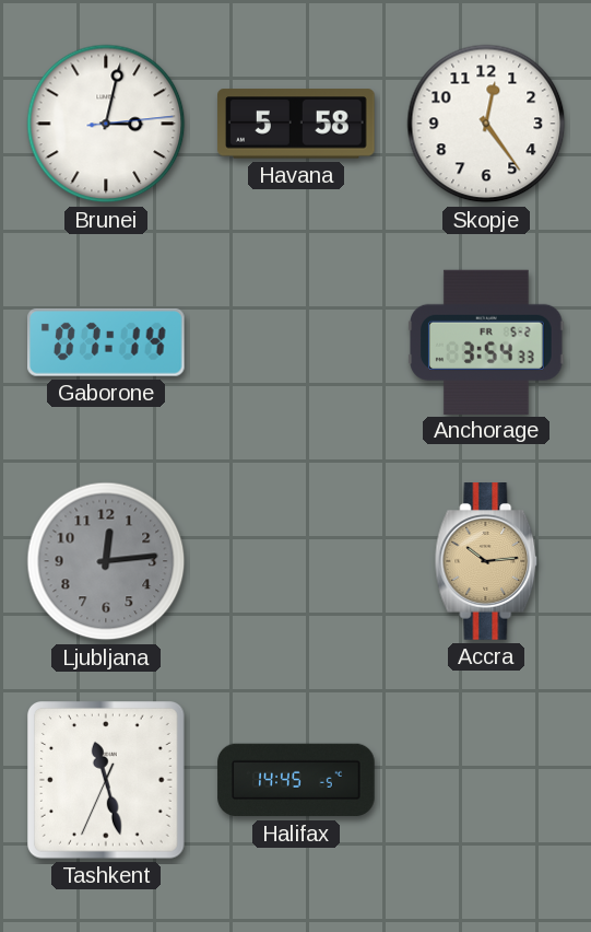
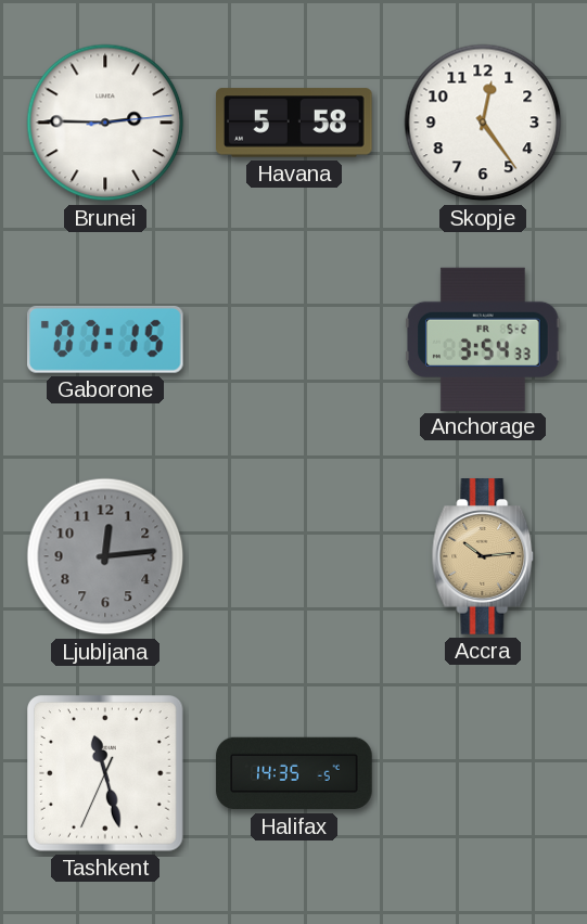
Brunei: 3:02 -> 2:45
Gaborone: 07:14 -> 07:15
Halifax: 14:45 -> 14:35
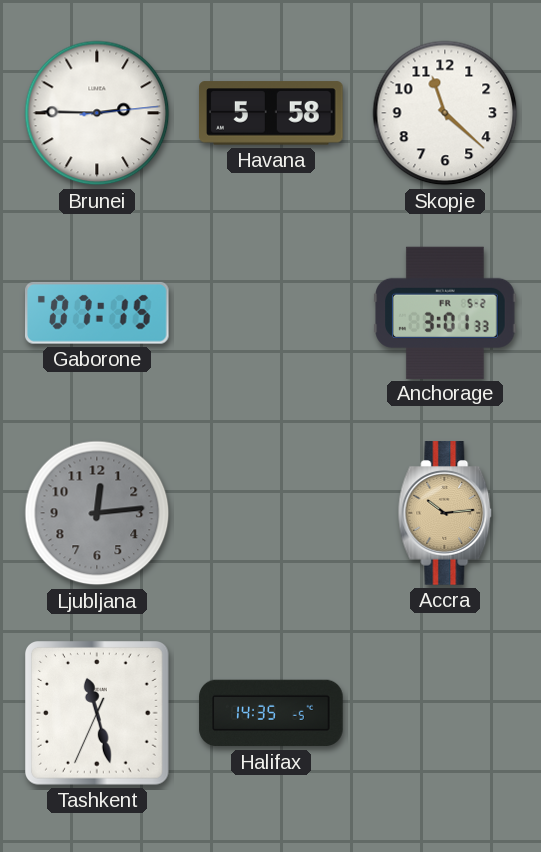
Skopje: 12:24 -> 11:22
Anchorage: 3:54 -> 3:01
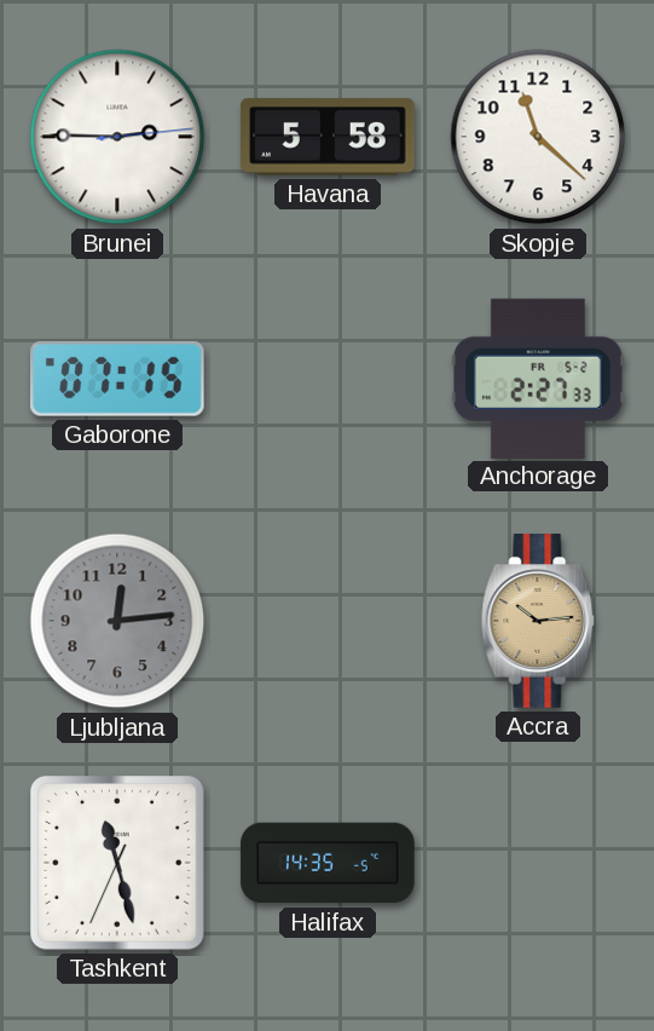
Anchorage: 3:01 -> 2:27
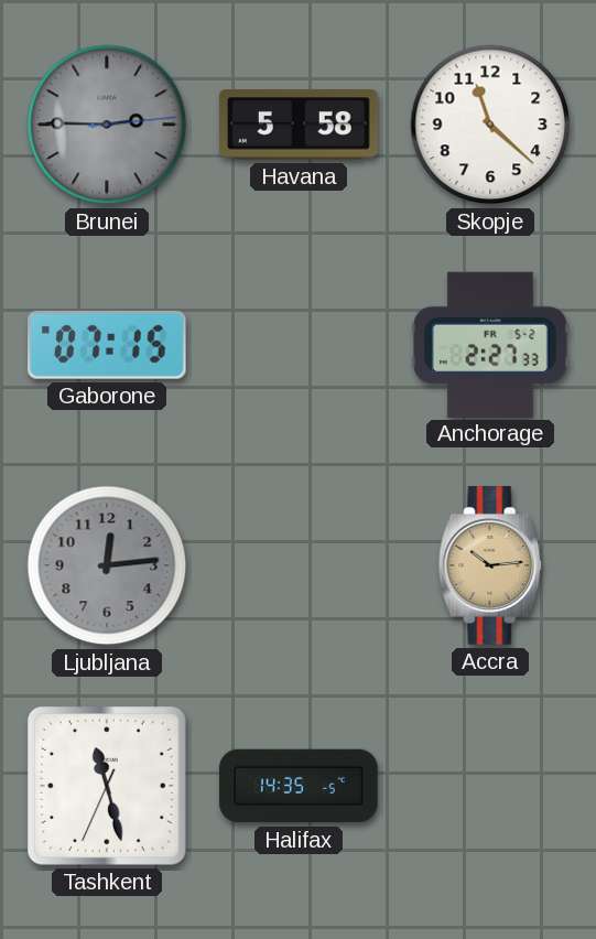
Brunei dial: white -> grey
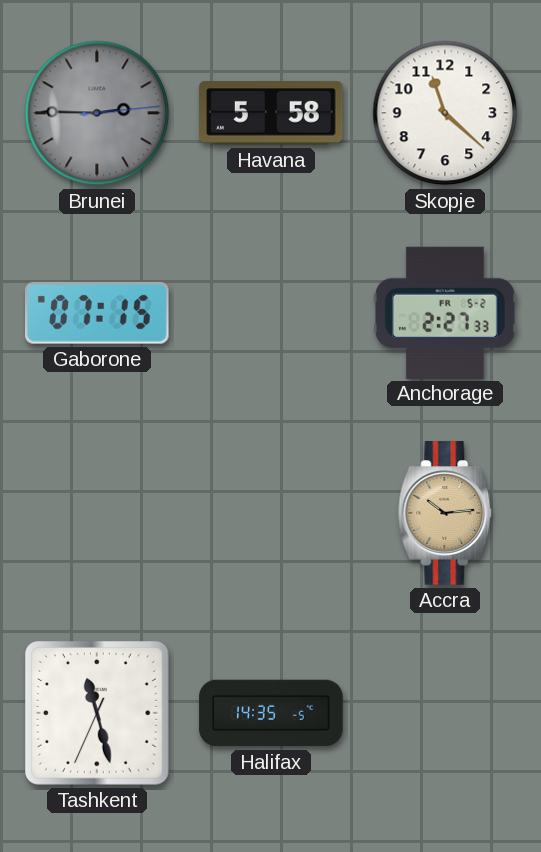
Ljubljana: 12:14 -> none
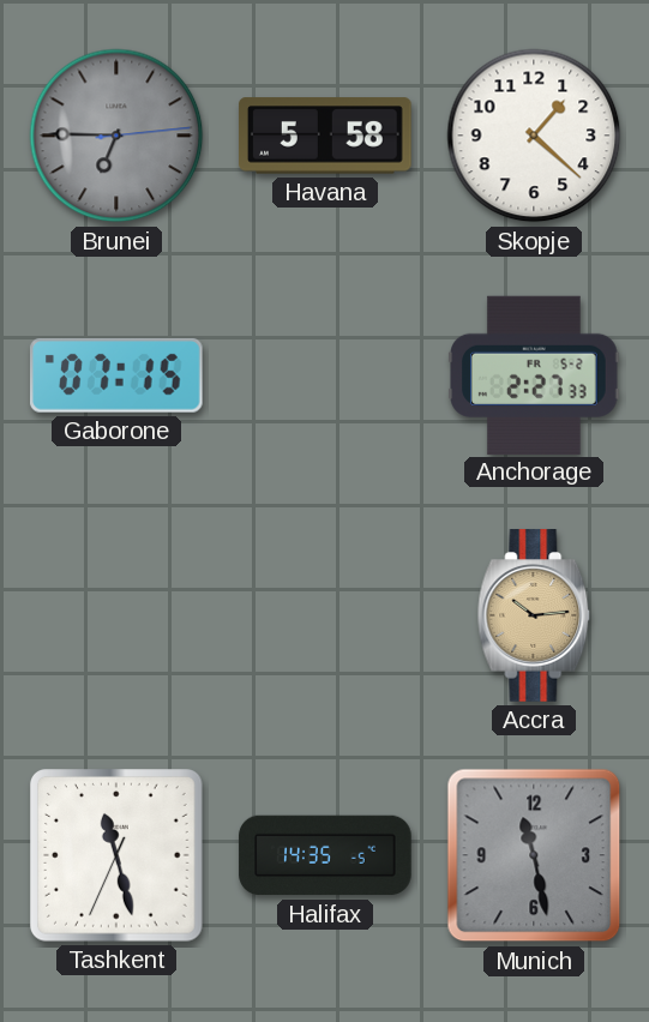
Brunei: 2:45 -> 6:45
Skopje: 11:22 -> 1:22
Munich: none -> 11:28
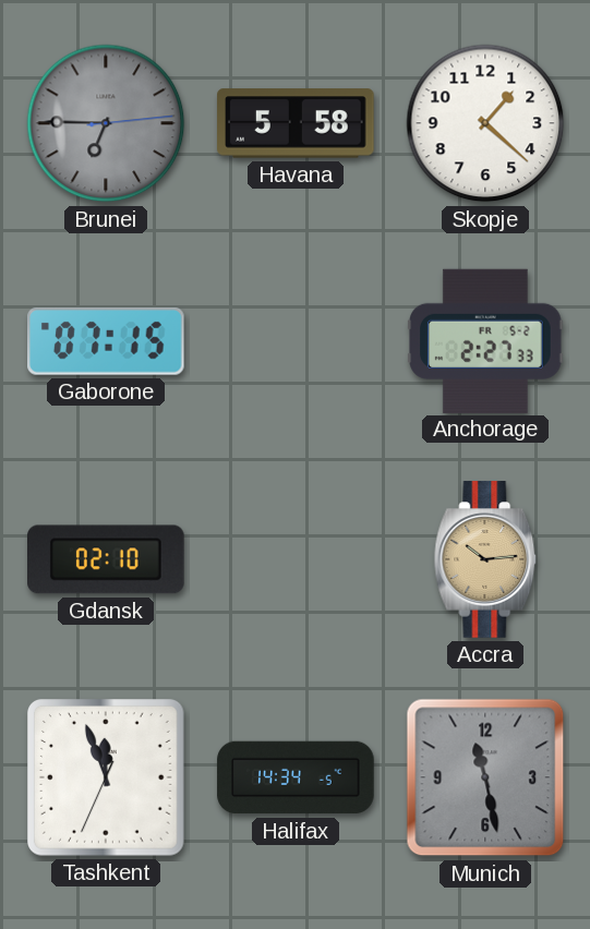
Gdansk: none -> 02:10
Tashkent: 11:27 -> 11:56
Halifax: 14:35 -> 14:34
